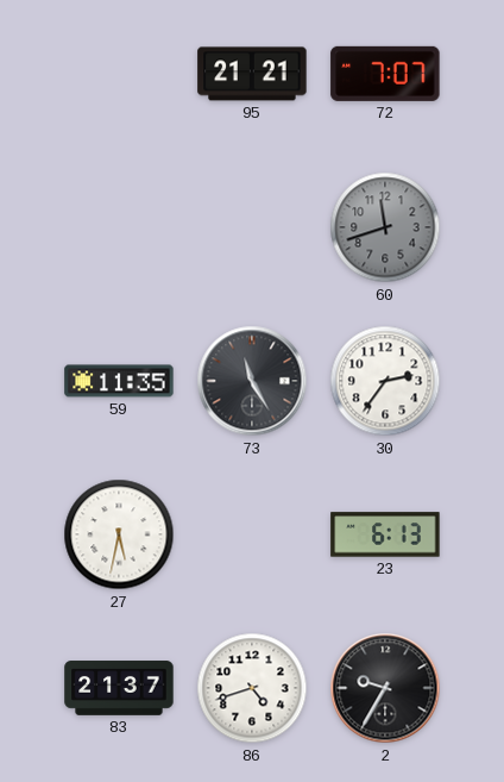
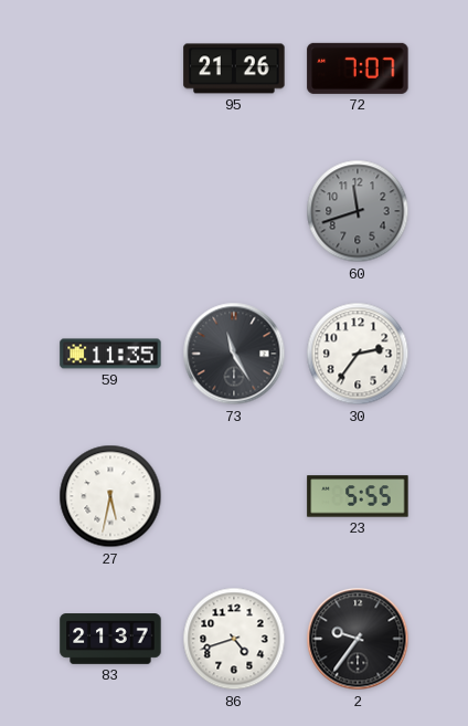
95: 21:21 -> 21:26
23: 6:13 -> 5:55
2: 9:35 -> 9:36
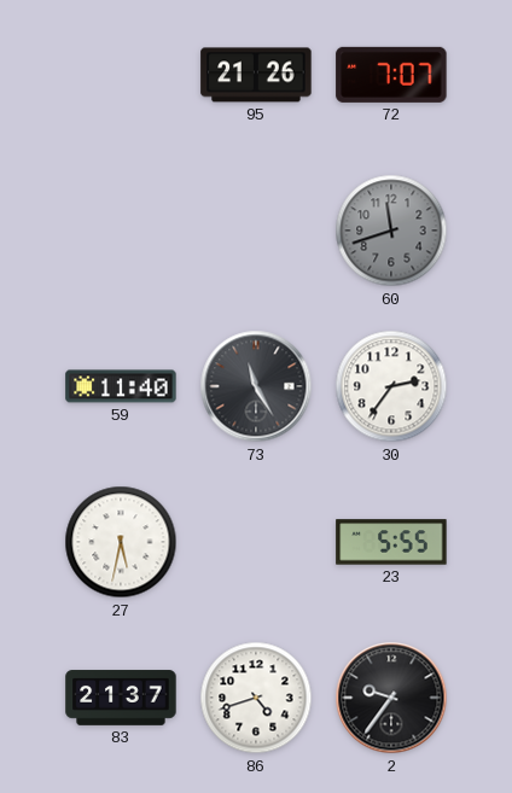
59: 11:35 -> 11:40
